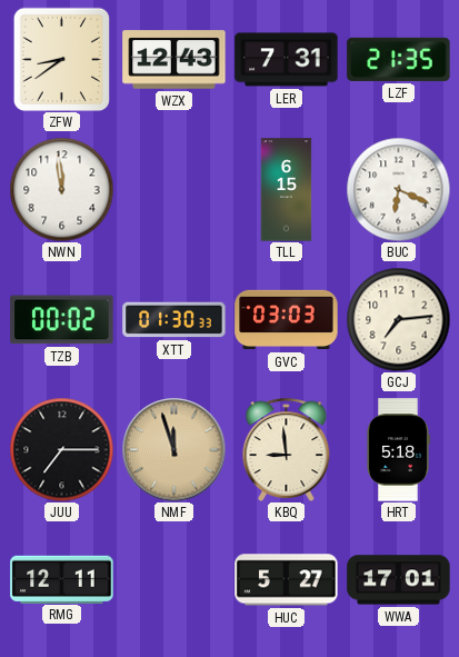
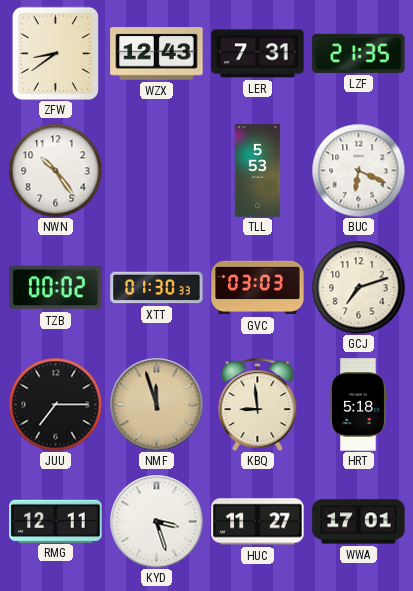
NWN: 11:59 -> 10:24
TLL: 6:15 -> 5:53
GCJ: 7:14 -> 7:12
KYD: none -> 3:27
HUC: 5:27 -> 11:27
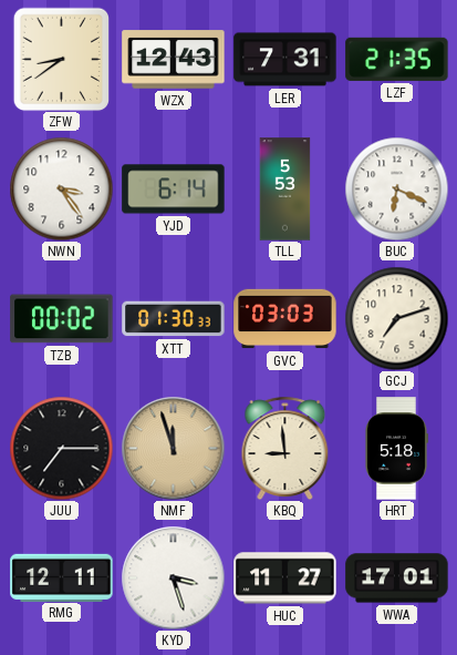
NWN: 10:24 -> 3:24
YJD: none -> 6:14
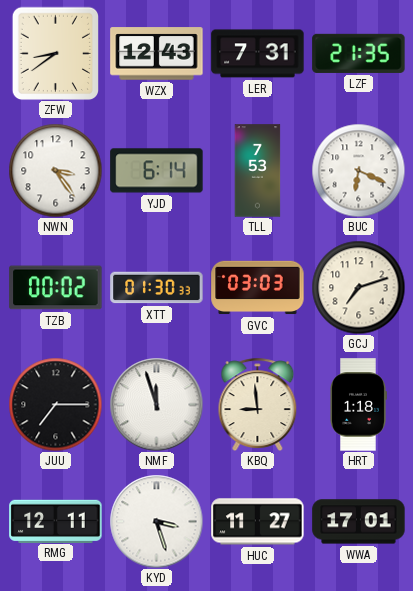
TLL: 5:53 -> 7:53
NMF dial: champagne -> white
HRT: 5:18 -> 1:18
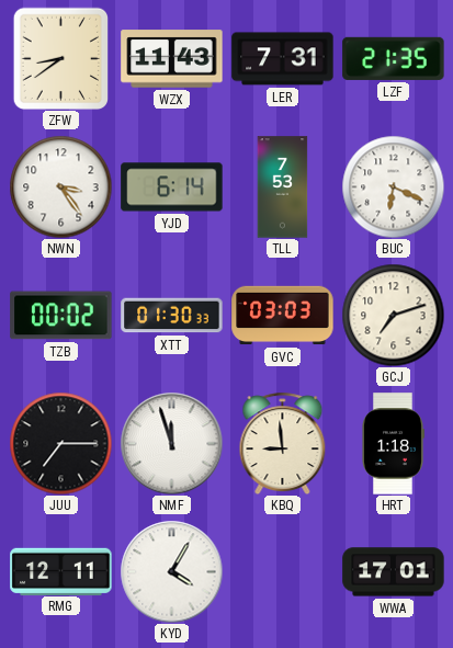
WZX: 12:43 -> 11:43
KYD: 3:27 -> 4:05
HUC: 11:27 -> none
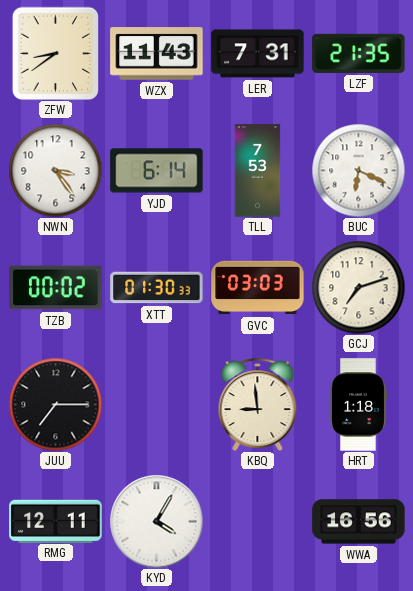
NMF: 11:57 -> none
WWA: 17:01 -> 16:56
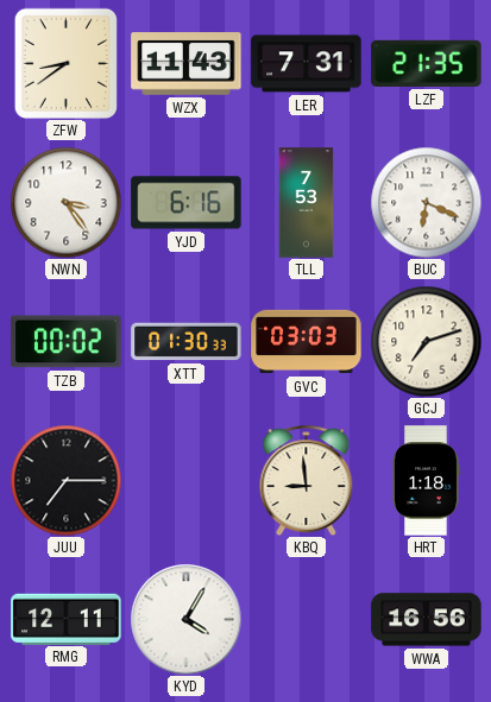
YJD: 6:14 -> 6:16
